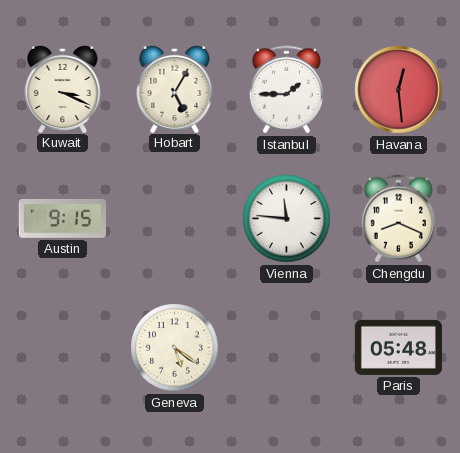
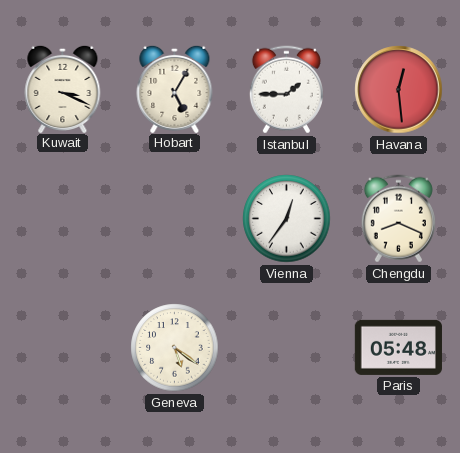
Austin: 9:15 -> none
Vienna: 11:46 -> 12:36
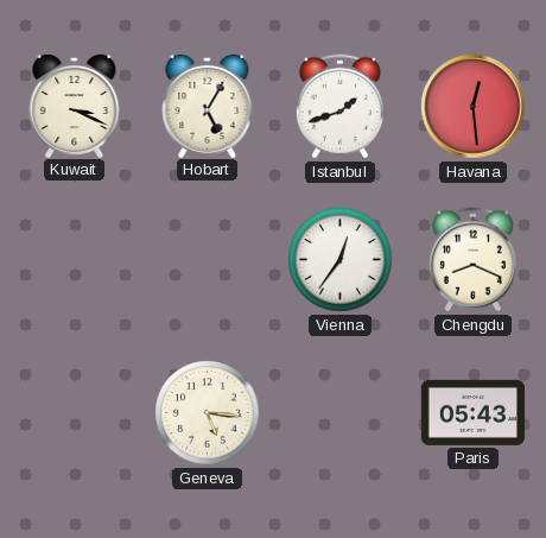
Istanbul: 1:45 -> 1:42
Geneva: 5:21 -> 5:16
Paris: 05:48 -> 05:43
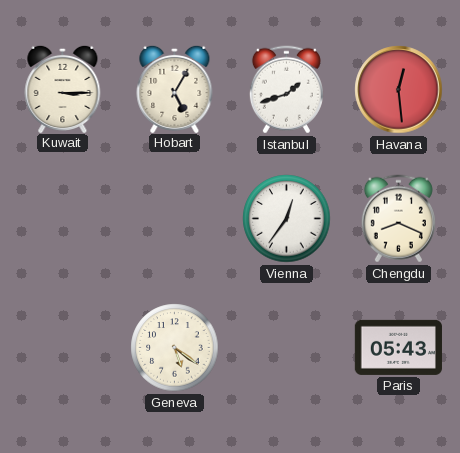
Kuwait: 3:19 -> 3:15
Geneva: 5:16 -> 5:21
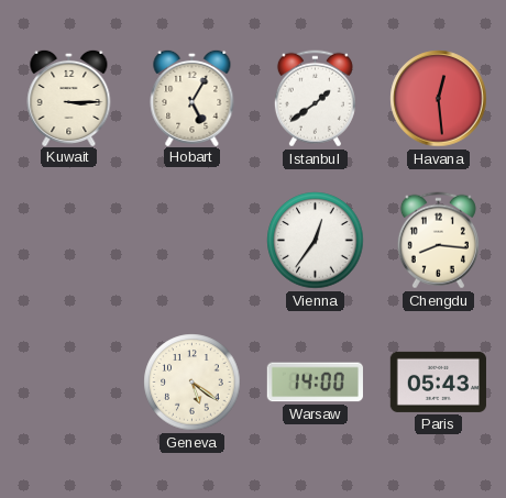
Istanbul: 1:42 -> 1:39
Chengdu: 8:19 -> 8:16
Warsaw: none -> 14:00
